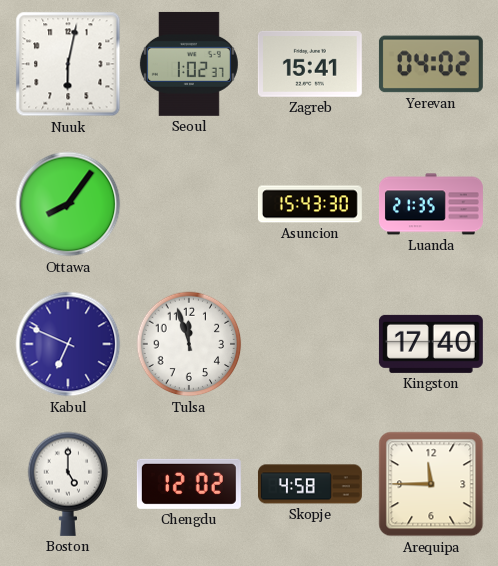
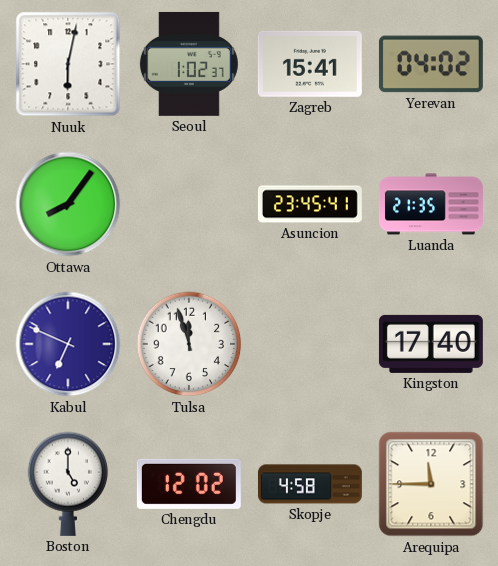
Asuncion: 15:43 -> 23:45
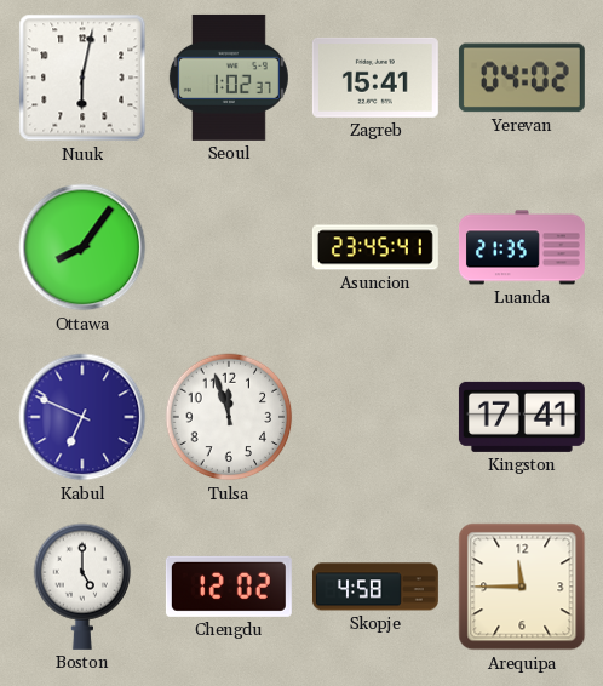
Kingston: 17:40 -> 17:41
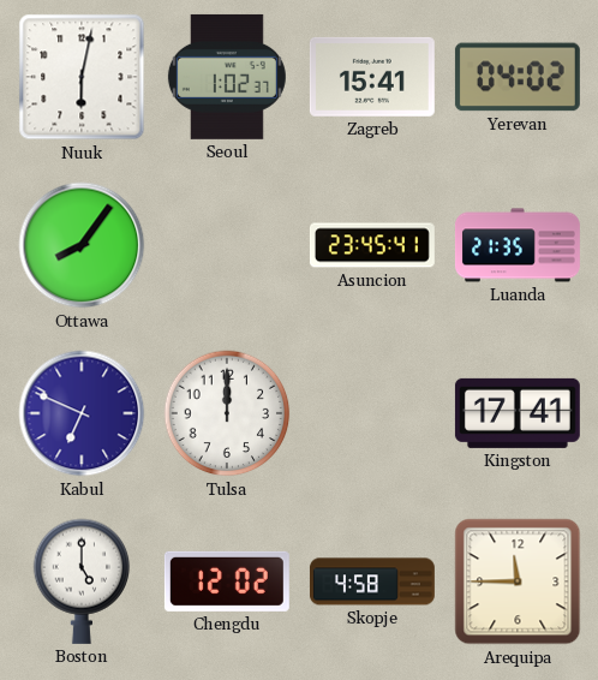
Tulsa: 11:57 -> 12:00
